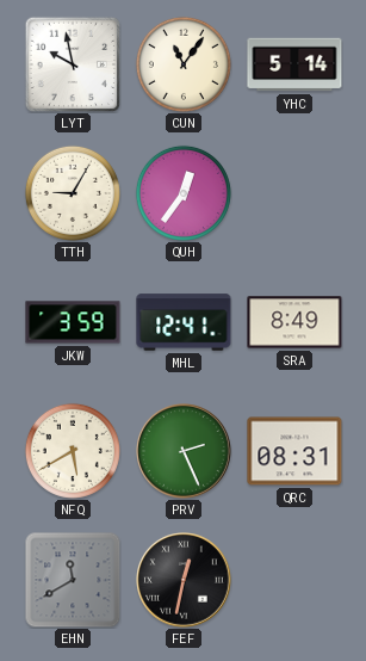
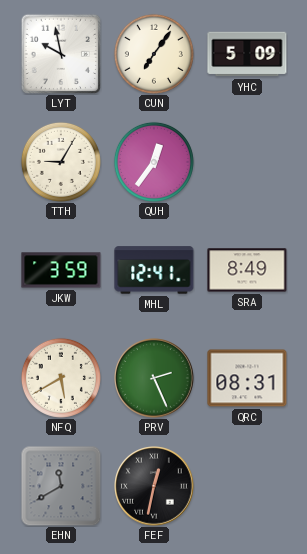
CUN: 11:06 -> 7:06
YHC: 5:14 -> 5:09
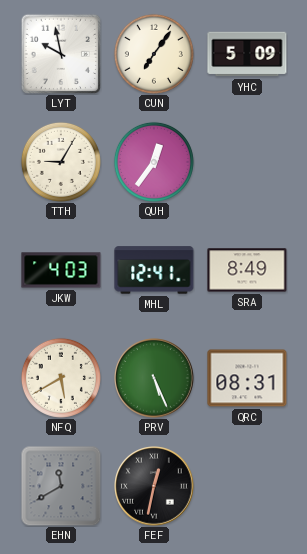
JKW: 3:59 -> 4:03
PRV: 2:26 -> 5:26
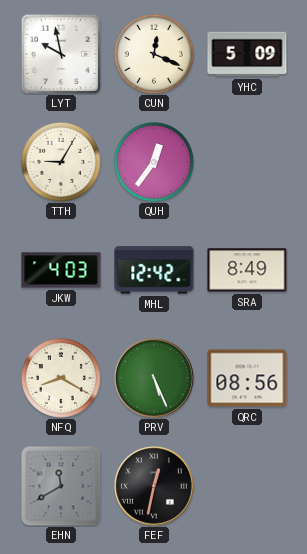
CUN: 7:06 -> 12:19
MHL: 12:41 -> 12:42
NFQ: 5:40 -> 8:20
QRC: 08:31 -> 08:56
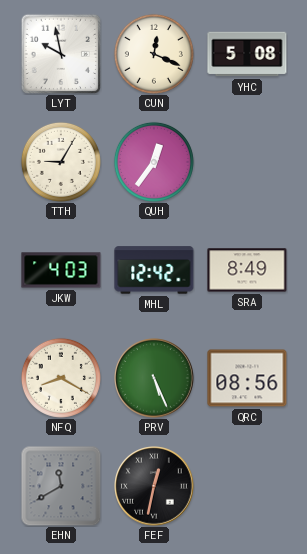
YHC: 5:09 -> 5:08
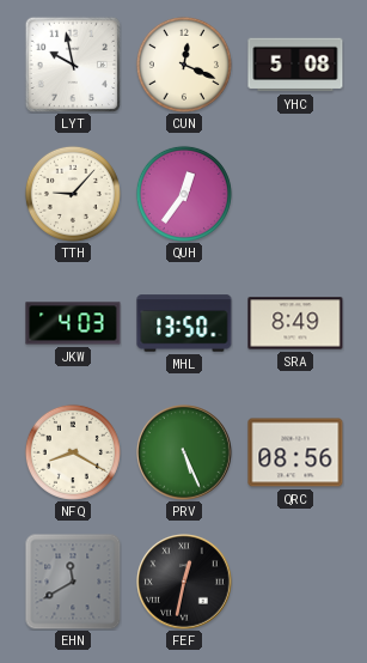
TTH: 9:05 -> 9:07
MHL: 12:42 -> 13:50
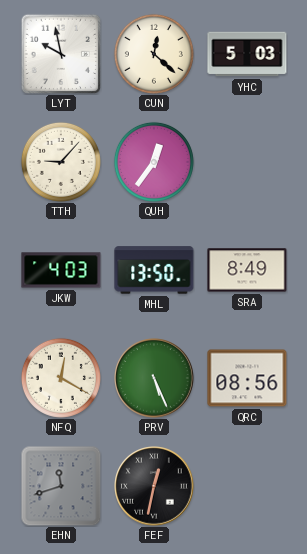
CUN: 12:19 -> 12:22
YHC: 5:08 -> 5:03
NFQ: 8:20 -> 12:20
EHN: 11:40 -> 11:42
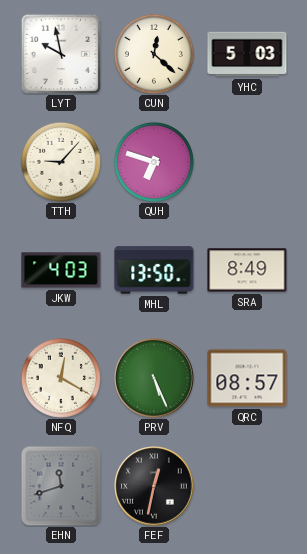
QUH: 12:36 -> 6:48
QRC: 08:56 -> 08:57
